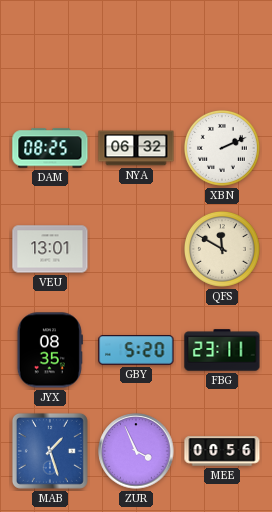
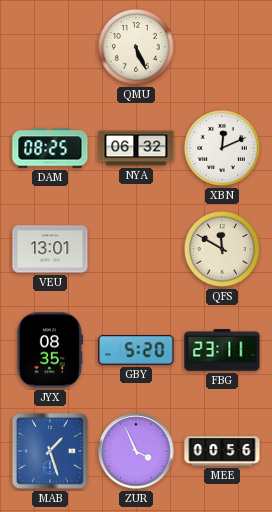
QMU: none -> 5:26
XBN: 2:11 -> 12:11
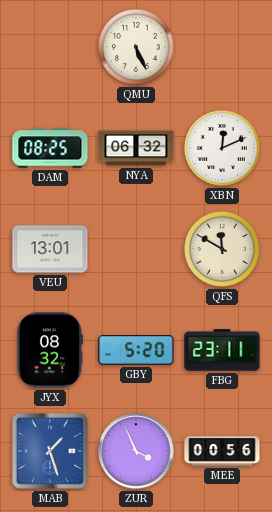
JYX: 08:35 -> 08:32
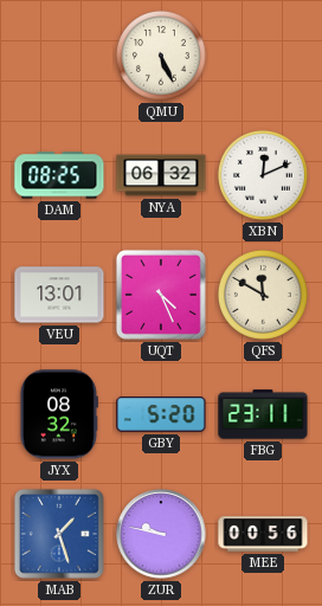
UQT: none -> 4:26
ZUR: 3:56 -> 9:47
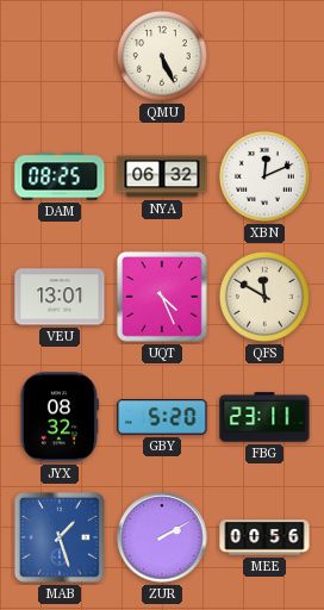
ZUR: 9:47 -> 2:10
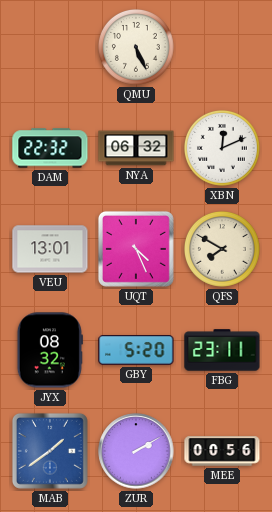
DAM: 08:25 -> 22:32
QFS: 11:50 -> 7:50
MAB: 1:27 -> 1:39
